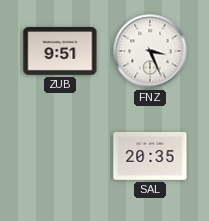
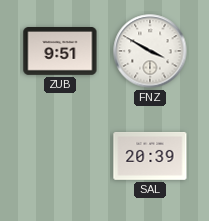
FNZ: 3:26 -> 3:50
SAL: 20:35 -> 20:39
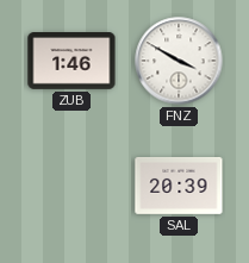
ZUB: 9:51 -> 1:46
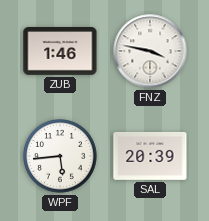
FNZ: 3:50 -> 3:47
WPF: none -> 5:44
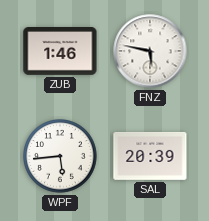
FNZ: 3:47 -> 5:47
